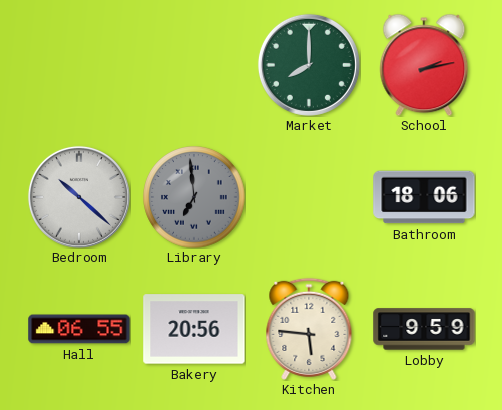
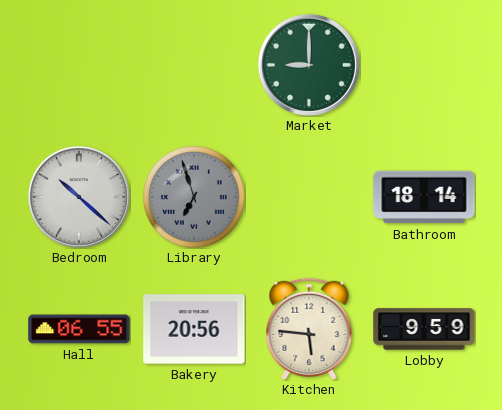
Market: 8:00 -> 9:00
School: 2:13 -> none
Library: 6:59 -> 6:57
Bathroom: 18:06 -> 18:14
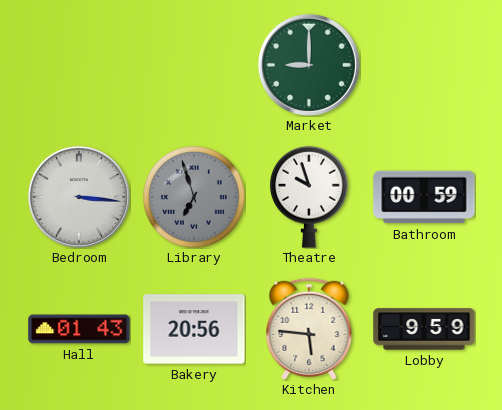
Bedroom: 10:22 -> 3:16
Theatre: none -> 9:57
Bathroom: 18:14 -> 00:59
Hall: 06:55 -> 01:43
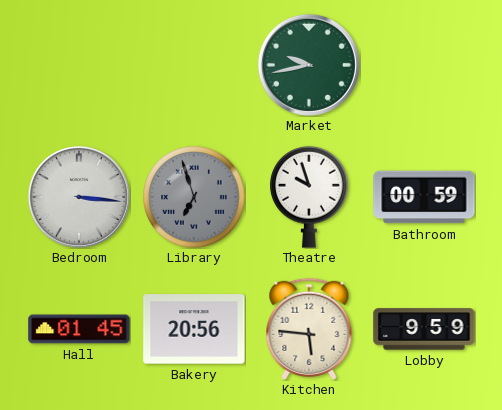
Market: 9:00 -> 9:43
Hall: 01:43 -> 01:45
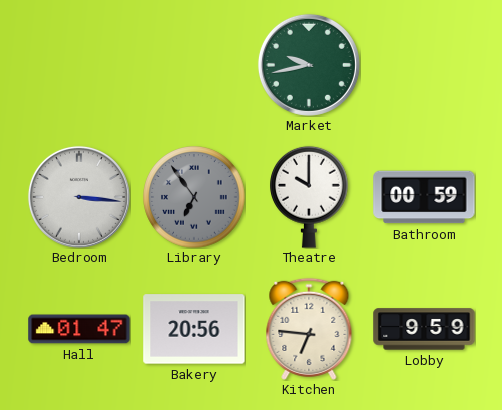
Library: 6:57 -> 6:54
Theatre: 9:57 -> 10:00
Hall: 01:45 -> 01:47
Kitchen: 5:46 -> 6:46
